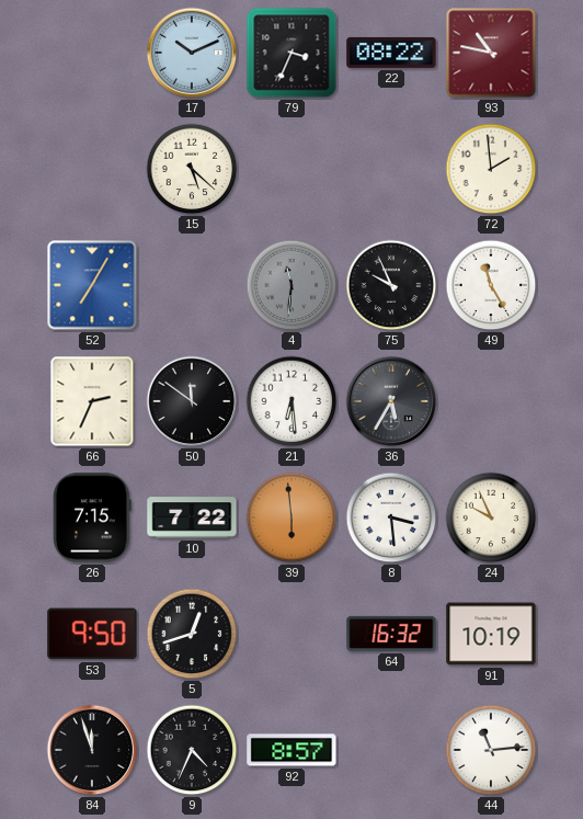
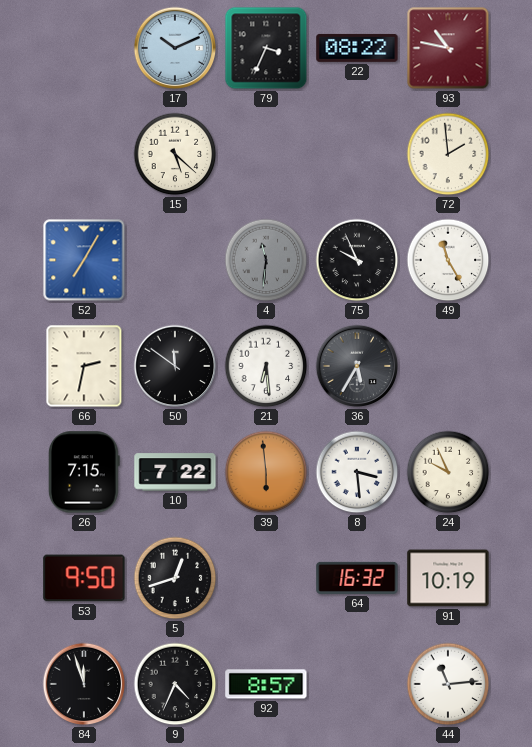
66: 2:34 -> 2:32
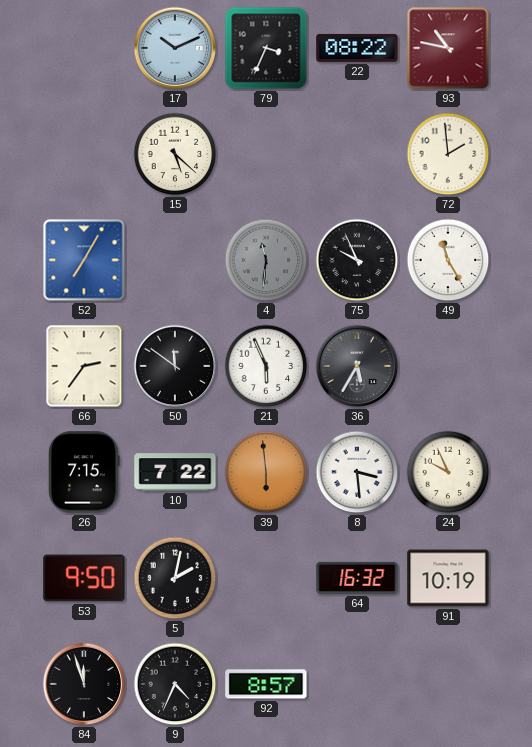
66: 2:32 -> 2:36
21: 6:29 -> 5:56
5: 12:42 -> 2:02
44: 11:14 -> none
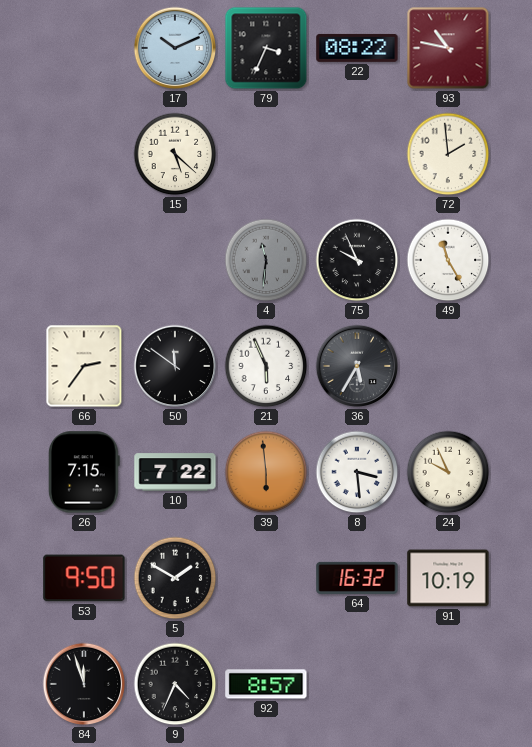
52: 7:05 -> none
5: 2:02 -> 1:50
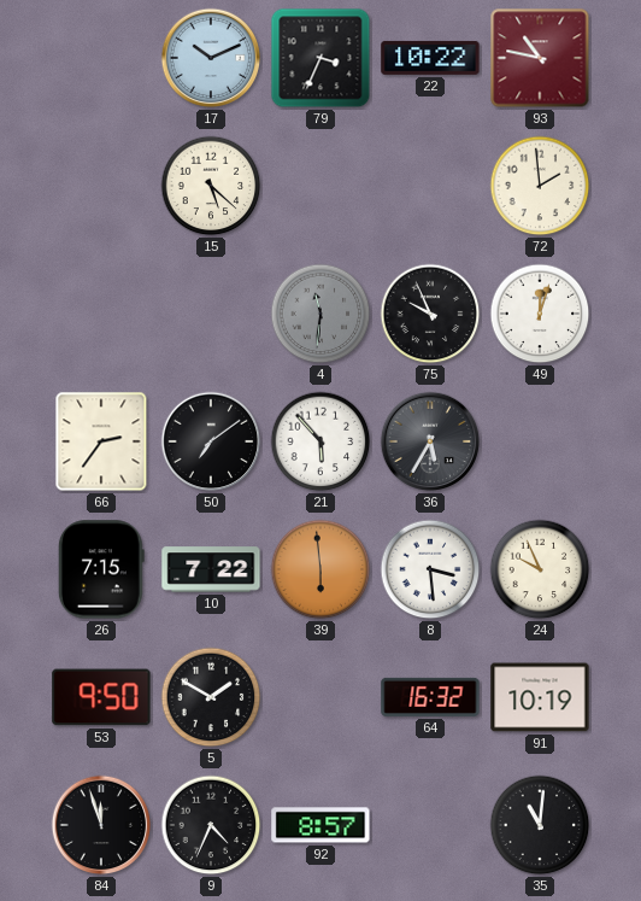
22: 08:22 -> 10:22
49: 11:25 -> 12:03
50: 11:51 -> 7:09
21: 5:56 -> 5:53
35: none -> 11:01
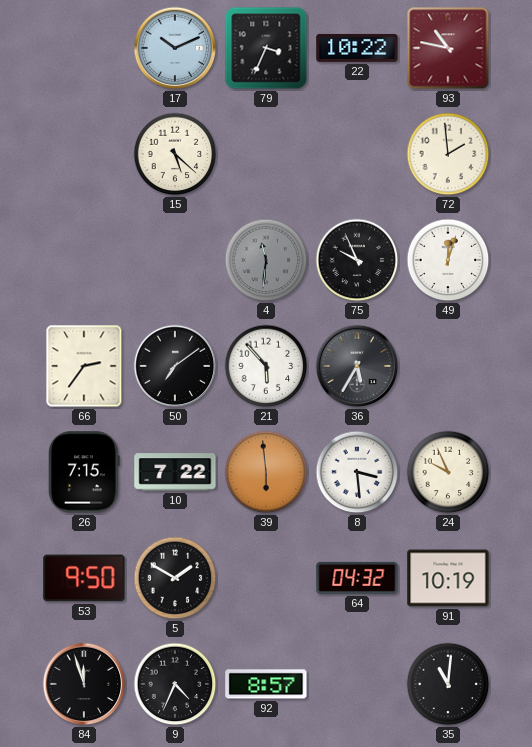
64: 16:32 -> 04:32
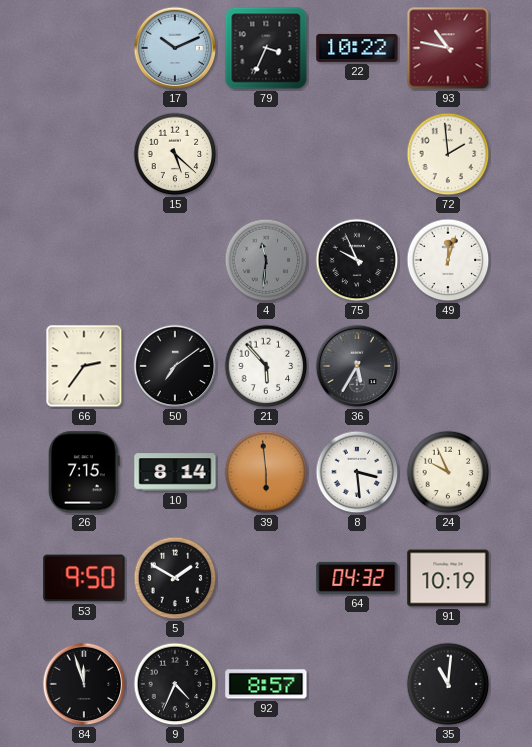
10: 7:22 -> 8:14
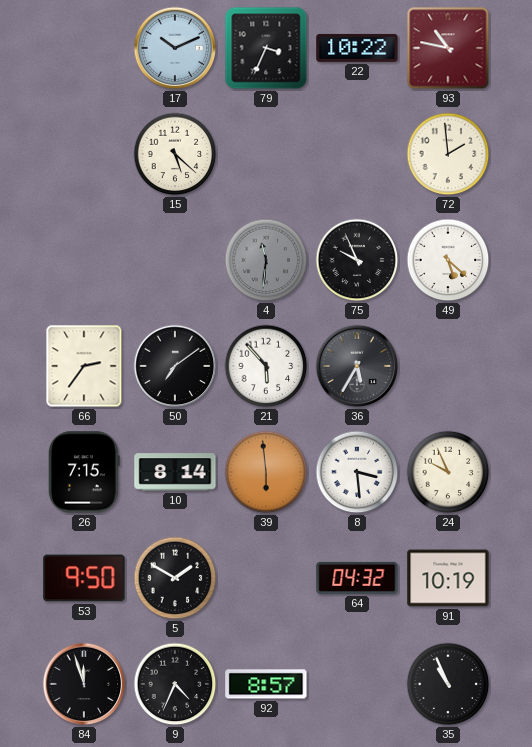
49: 12:03 -> 5:22
35: 11:01 -> 10:56
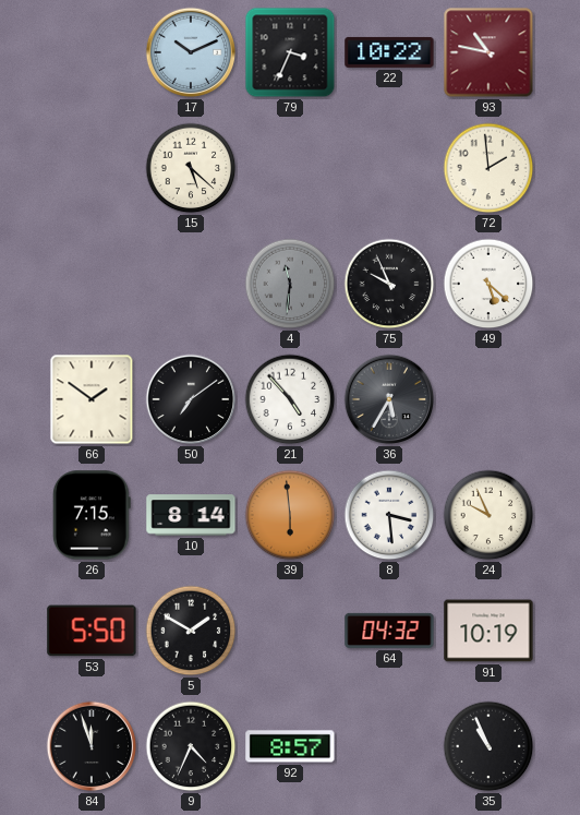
66: 2:36 -> 1:51
21: 5:53 -> 4:53
53: 9:50 -> 5:50
